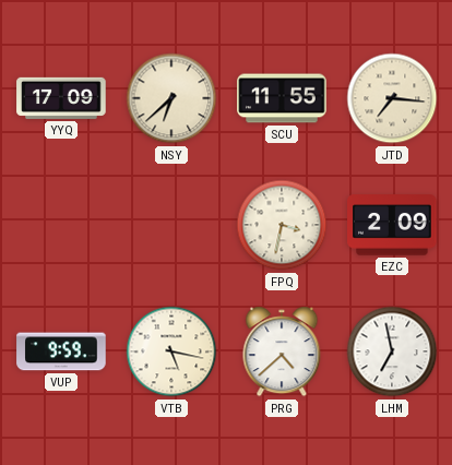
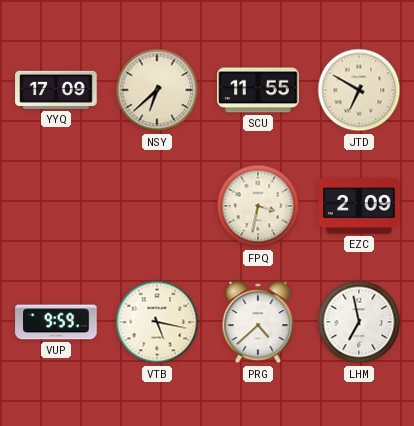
JTD: 7:16 -> 6:50
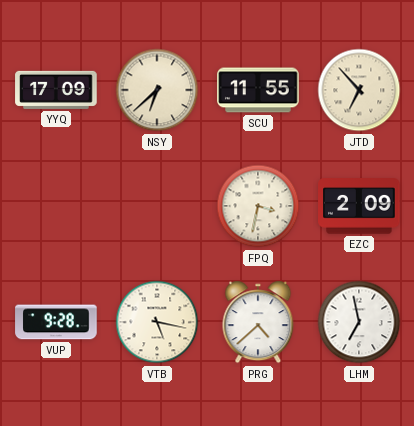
JTD: 6:50 -> 6:53
VUP: 9:59 -> 9:28
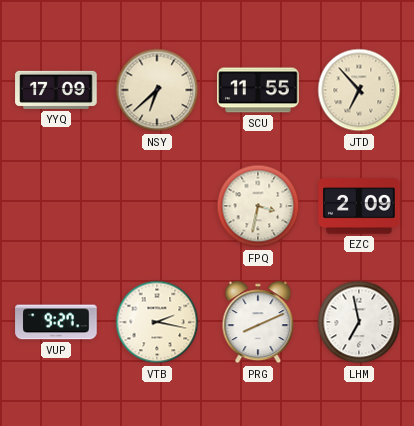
VUP: 9:28 -> 9:27
VTB: 5:17 -> 2:17
PRG: 4:38 -> 8:11
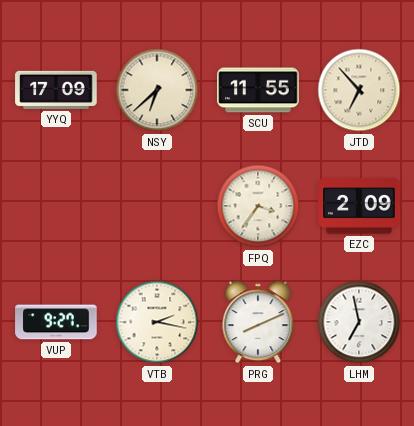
FPQ: 3:32 -> 3:36
